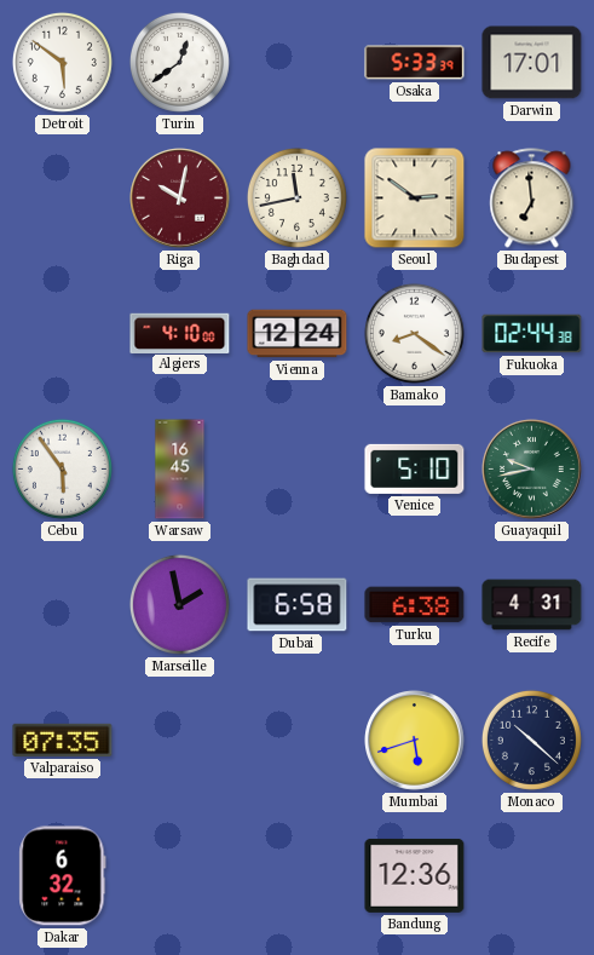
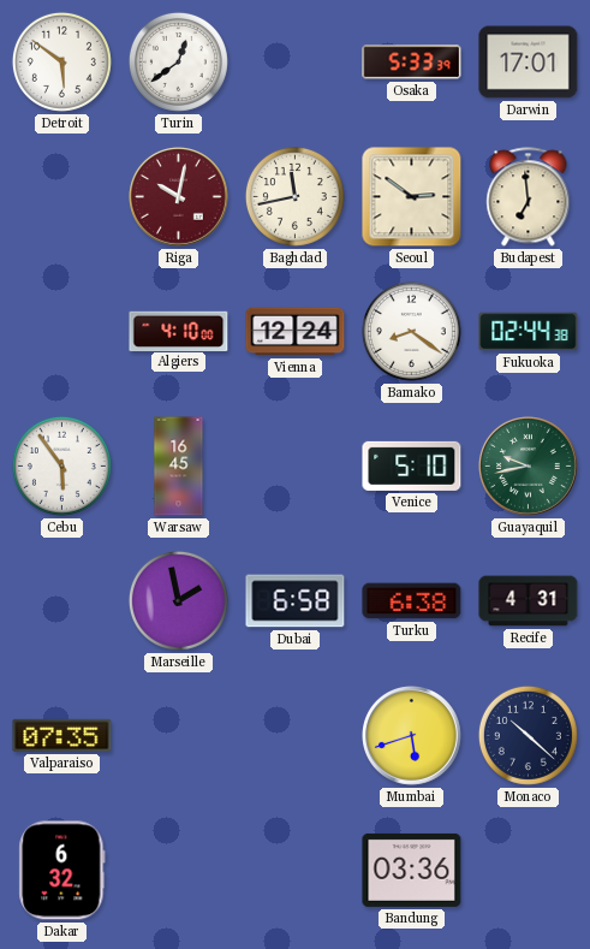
Bandung: 12:36 -> 03:36
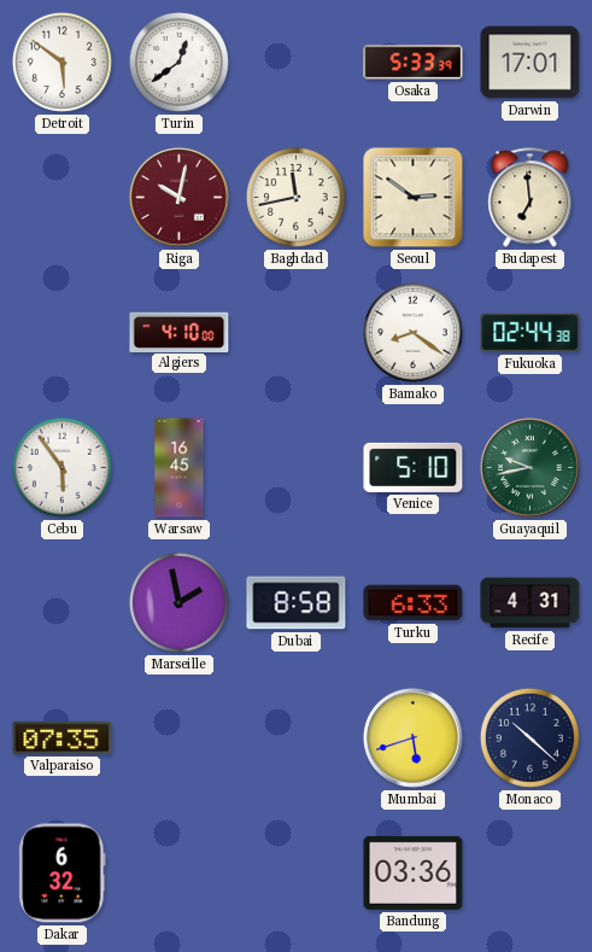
Vienna: 12:24 -> none
Dubai: 6:58 -> 8:58
Turku: 6:38 -> 6:33
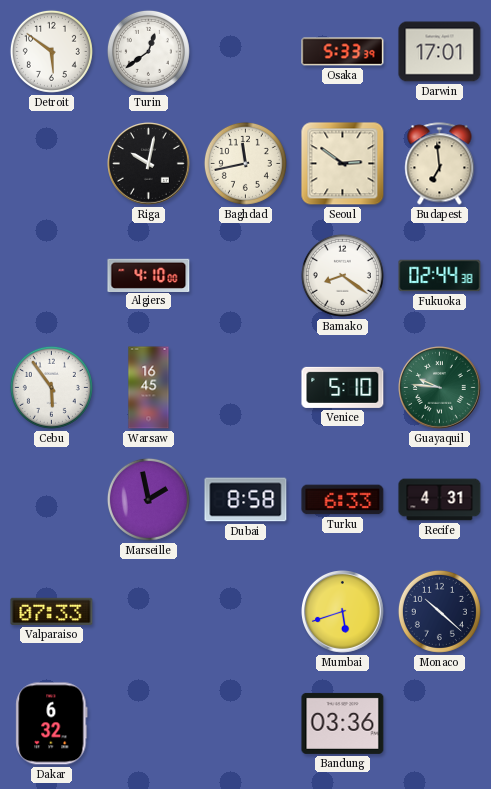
Riga dial: burgundy -> black
Guayaquil: 9:43 -> 9:46
Valparaiso: 07:35 -> 07:33
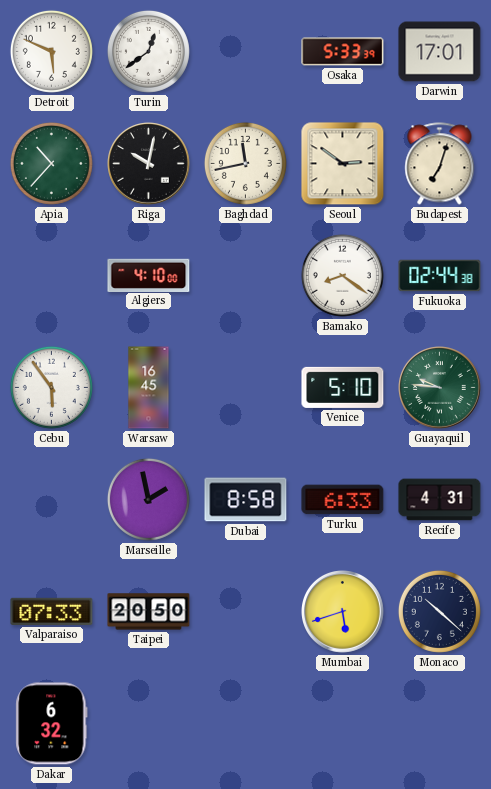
Detroit: 5:51 -> 5:49
Apia: none -> 10:37
Budapest: 6:59 -> 7:03
Taipei: none -> 20:50
Bandung: 03:36 -> none
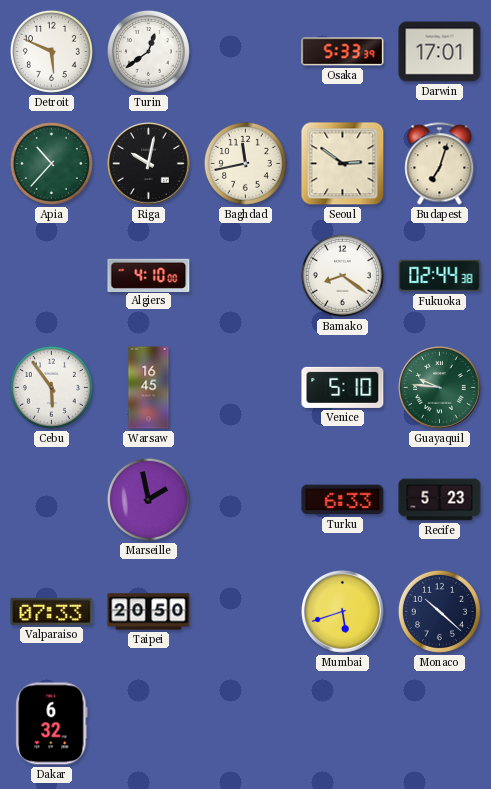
Dubai: 8:58 -> none
Recife: 4:31 -> 5:23
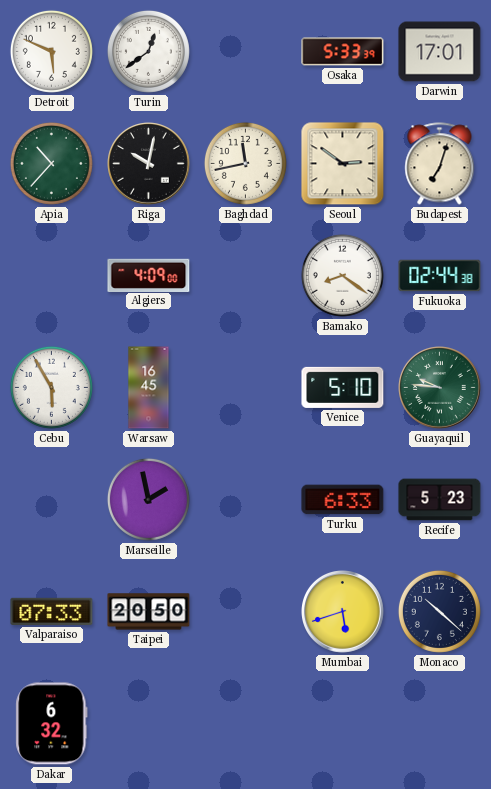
Algiers: 4:10 -> 4:09
Cebu: 5:54 -> 5:55
